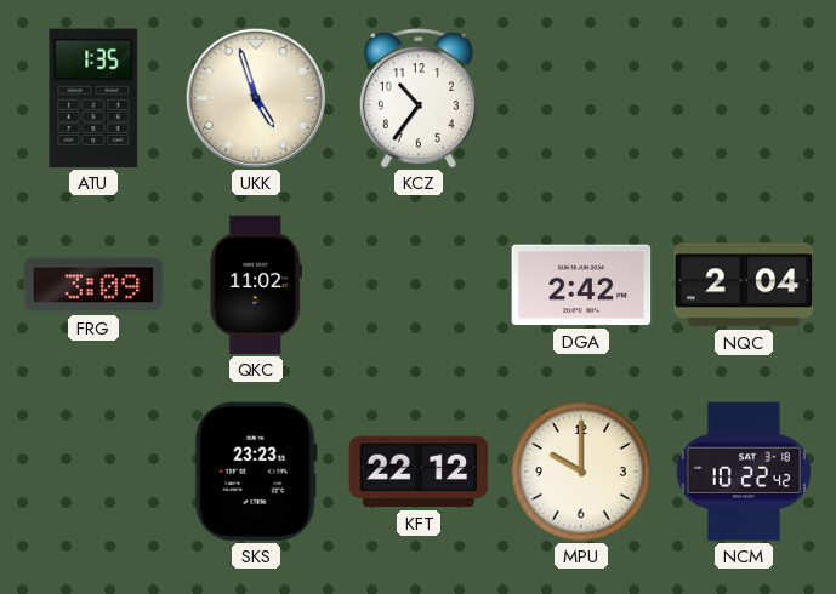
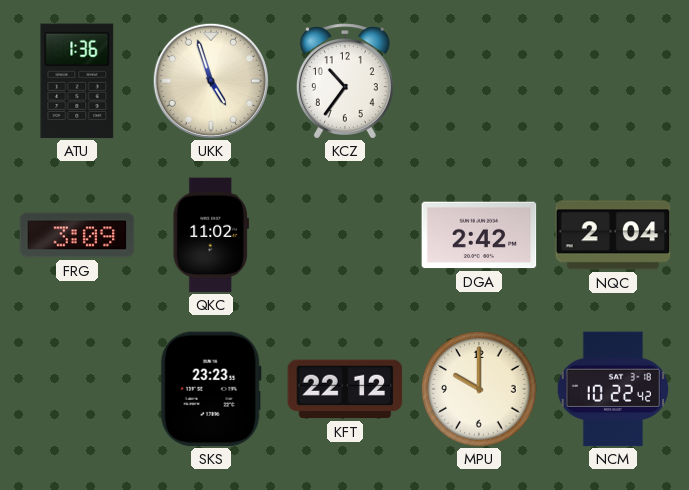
ATU: 1:35 -> 1:36
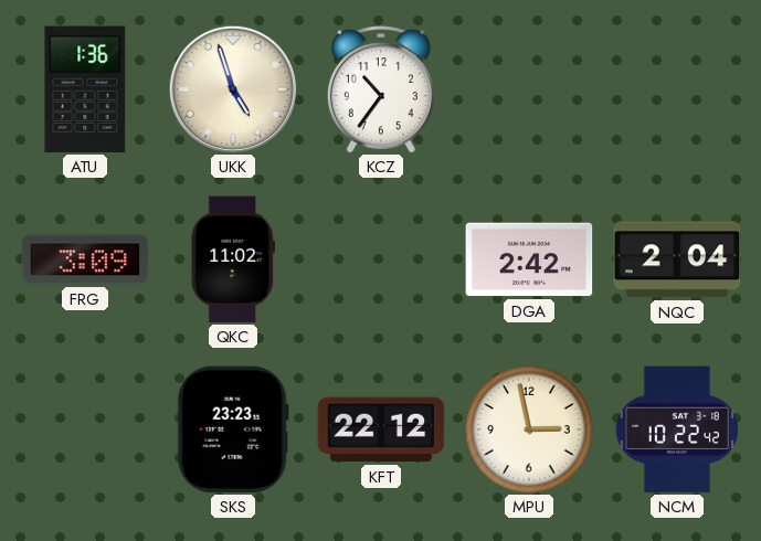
MPU: 10:00 -> 2:58
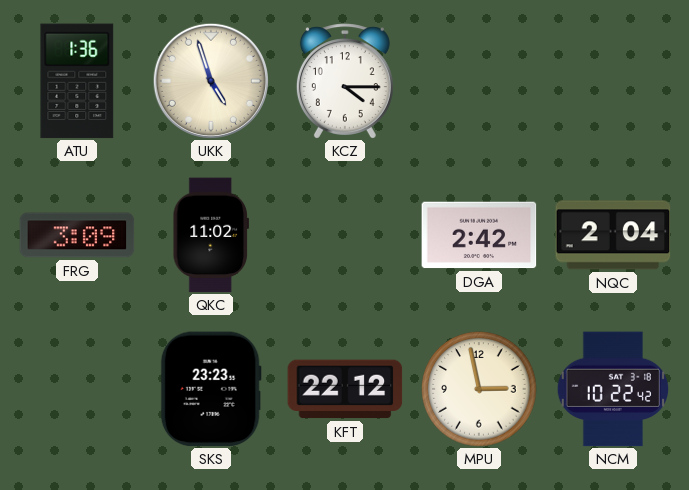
KCZ: 10:36 -> 4:15
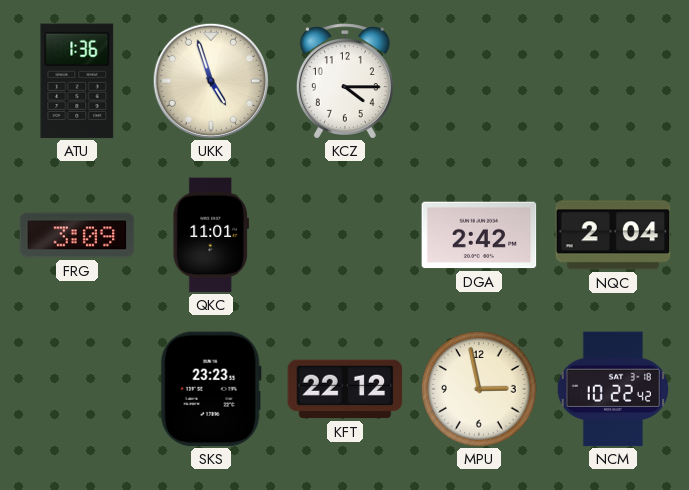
QKC: 11:02 -> 11:01
